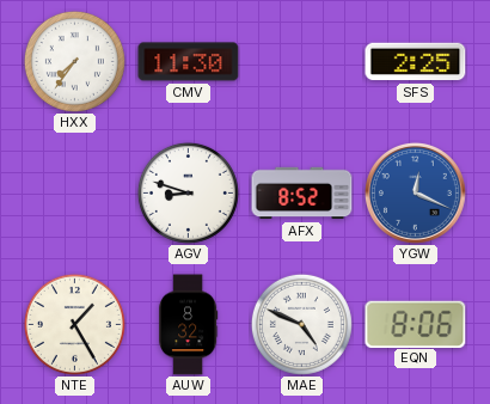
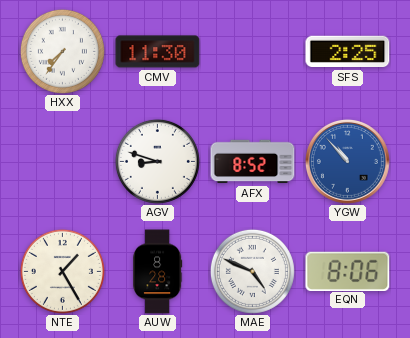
YGW: 12:19 -> 10:53
AUW: 8:32 -> 8:28
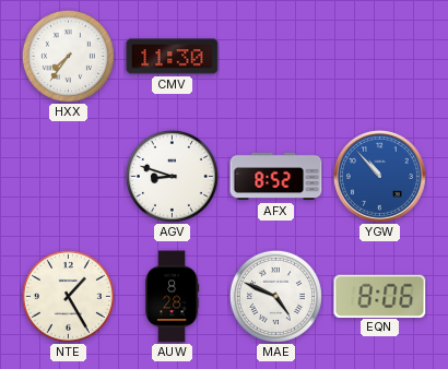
SFS: 2:25 -> none
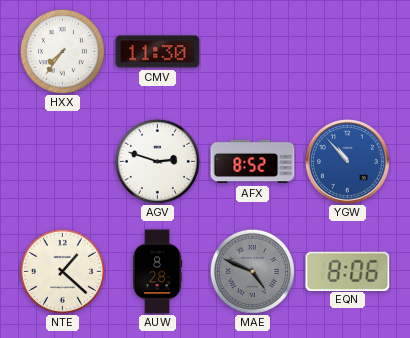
AGV: 8:48 -> 2:48
NTE: 1:25 -> 1:22
MAE dial: white -> grey
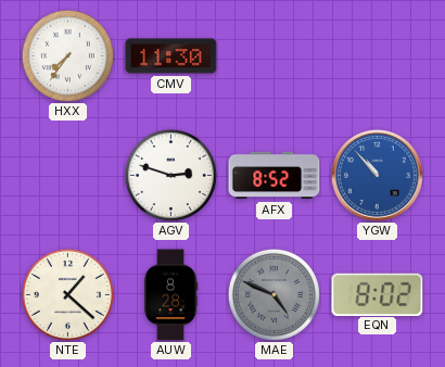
EQN: 8:06 -> 8:02
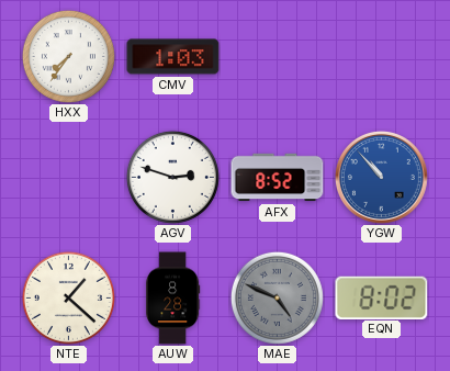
CMV: 11:30 -> 1:03
